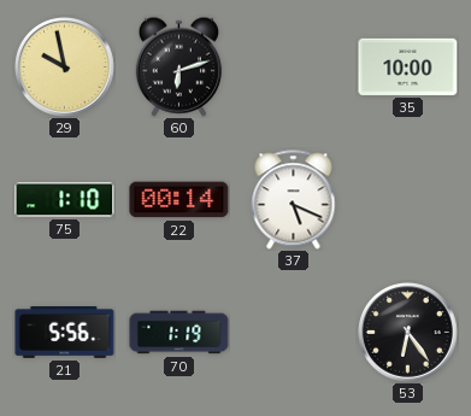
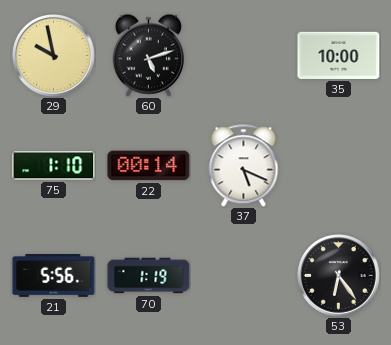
60: 6:12 -> 5:12
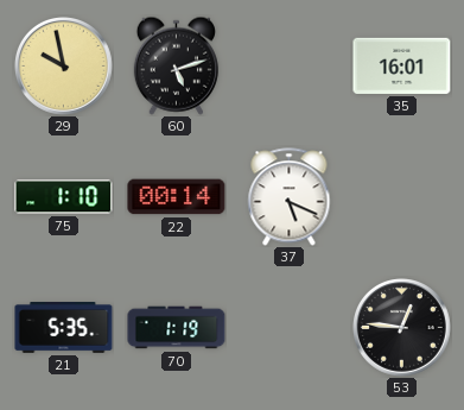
35: 10:00 -> 16:01
21: 5:56 -> 5:35
53: 6:24 -> 12:46
